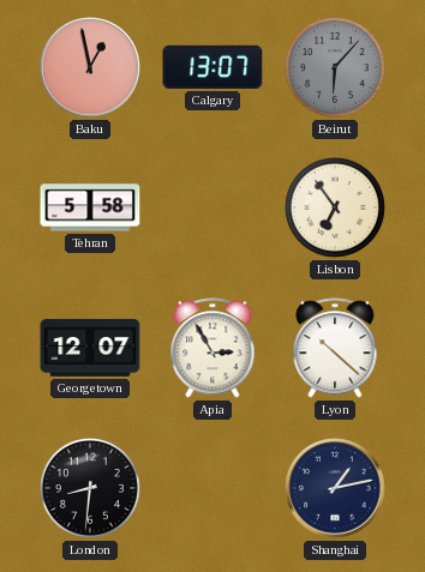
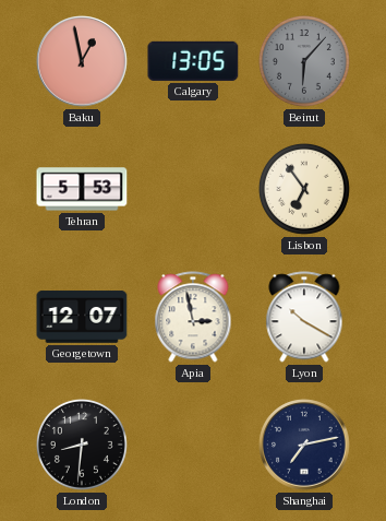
Calgary: 13:07 -> 13:05
Tehran: 5:58 -> 5:53
Apia: 2:55 -> 2:58
Lyon: 10:22 -> 10:20
Shanghai: 1:13 -> 7:13
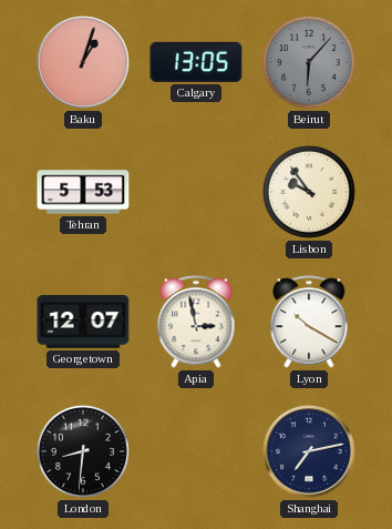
Baku: 12:58 -> 1:03
Lisbon: 6:54 -> 9:54
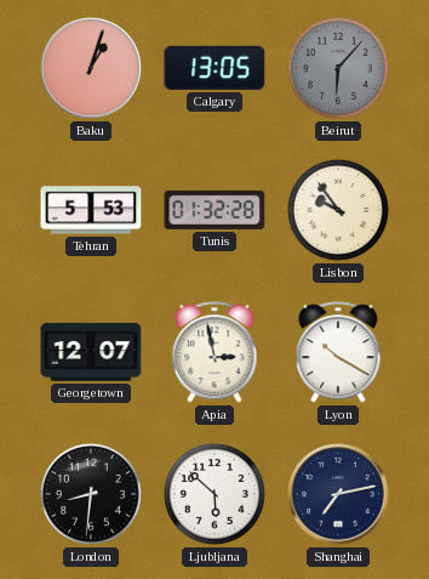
Tunis: none -> 01:32
Ljubljana: none -> 5:52
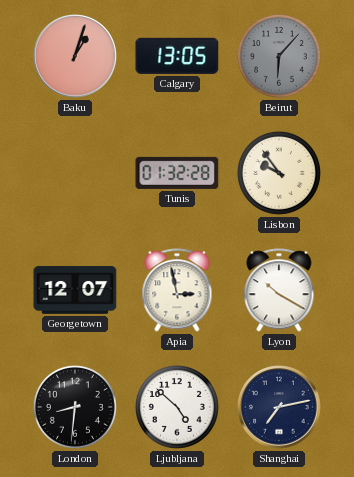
Tehran: 5:53 -> none
Ljubljana: 5:52 -> 4:52
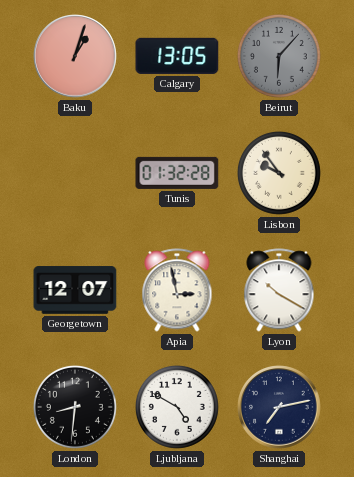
Ljubljana: 4:52 -> 4:50
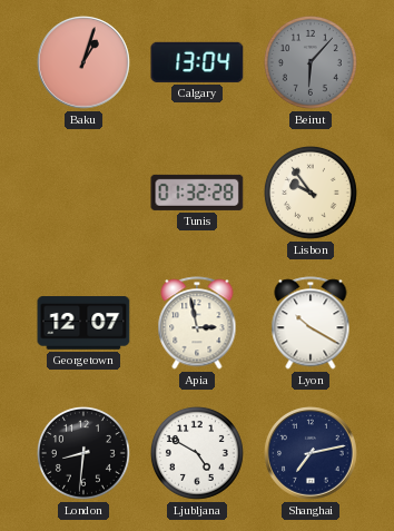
Calgary: 13:05 -> 13:04
